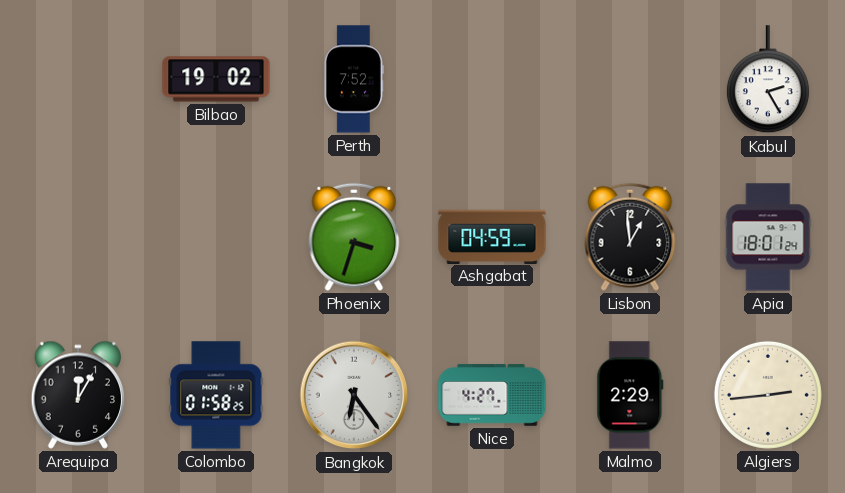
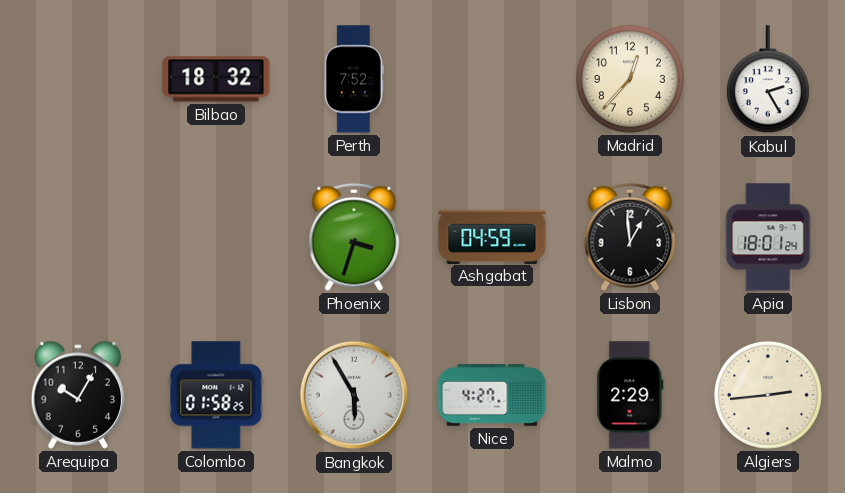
Bilbao: 19:02 -> 18:32
Madrid: none -> 12:37
Arequipa: 12:05 -> 10:05
Bangkok: 6:24 -> 5:55
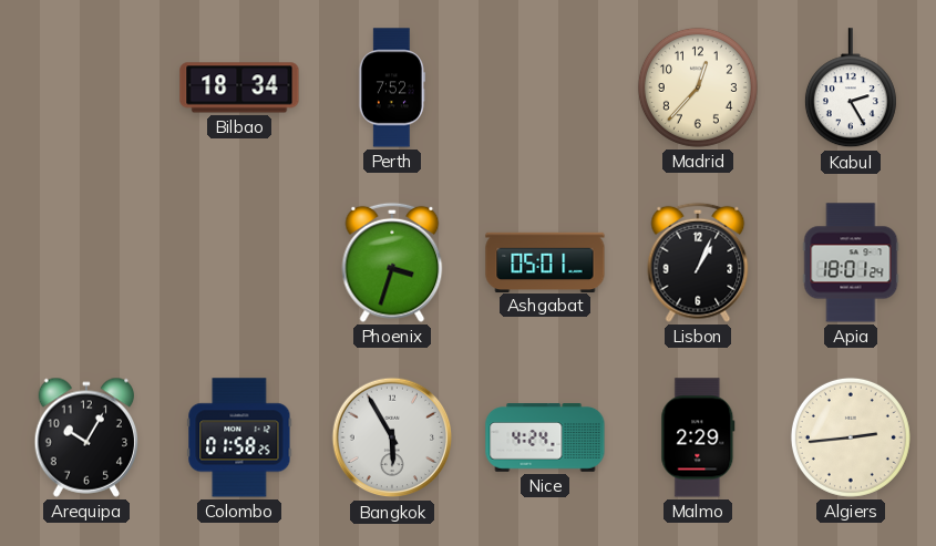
Bilbao: 18:32 -> 18:34
Ashgabat: 04:59 -> 05:01
Lisbon: 12:59 -> 1:04
Nice: 4:27 -> 4:24
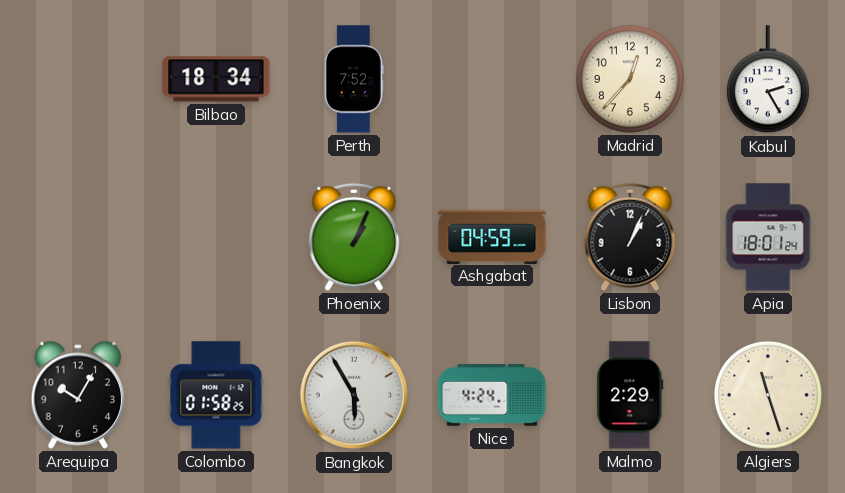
Phoenix: 3:33 -> 1:04
Ashgabat: 05:01 -> 04:59
Algiers: 2:44 -> 11:27
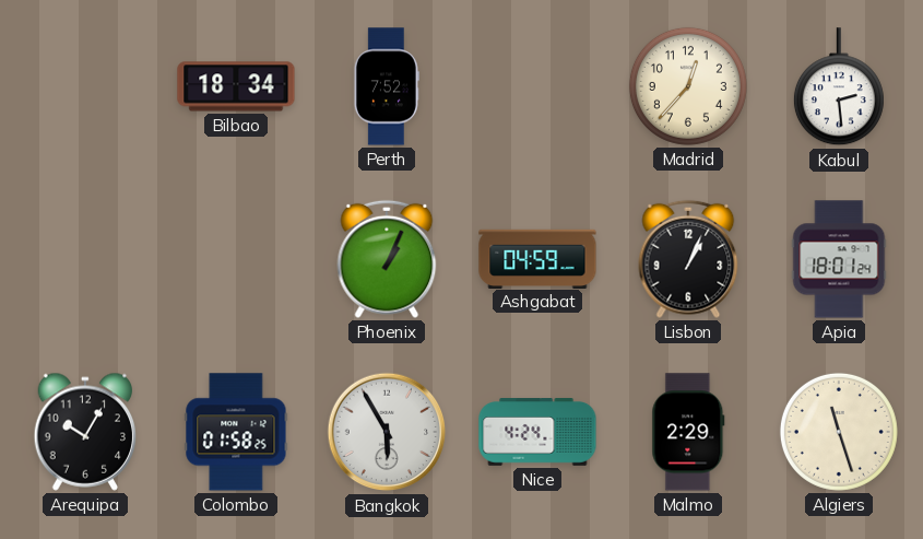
Kabul: 2:25 -> 2:29
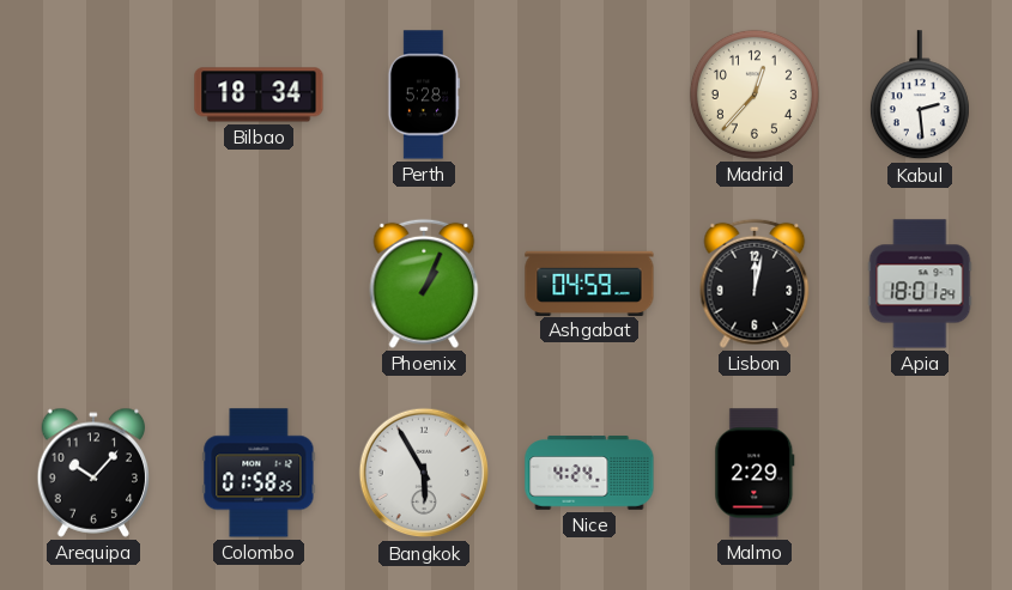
Perth: 7:52 -> 5:28
Lisbon: 1:04 -> 12:02
Arequipa: 10:05 -> 10:07
Algiers: 11:27 -> none
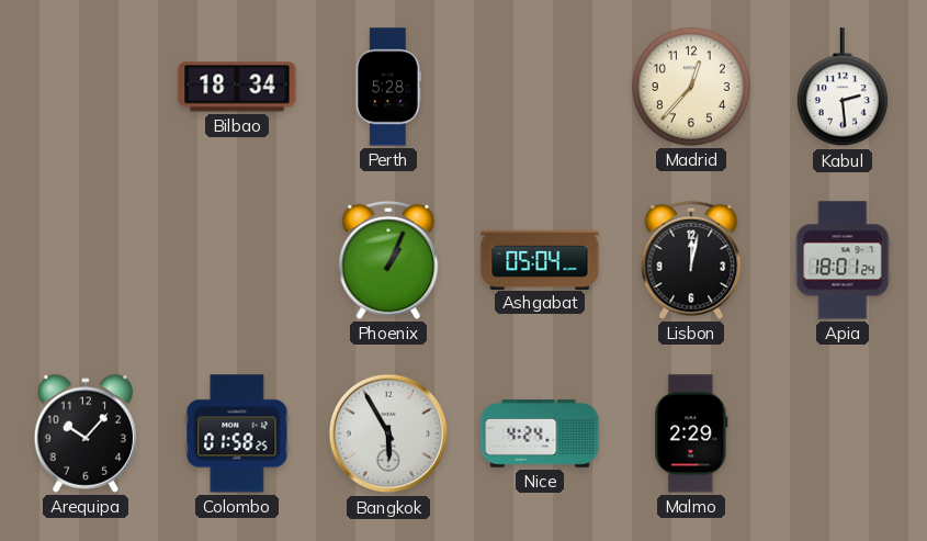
Ashgabat: 04:59 -> 05:04
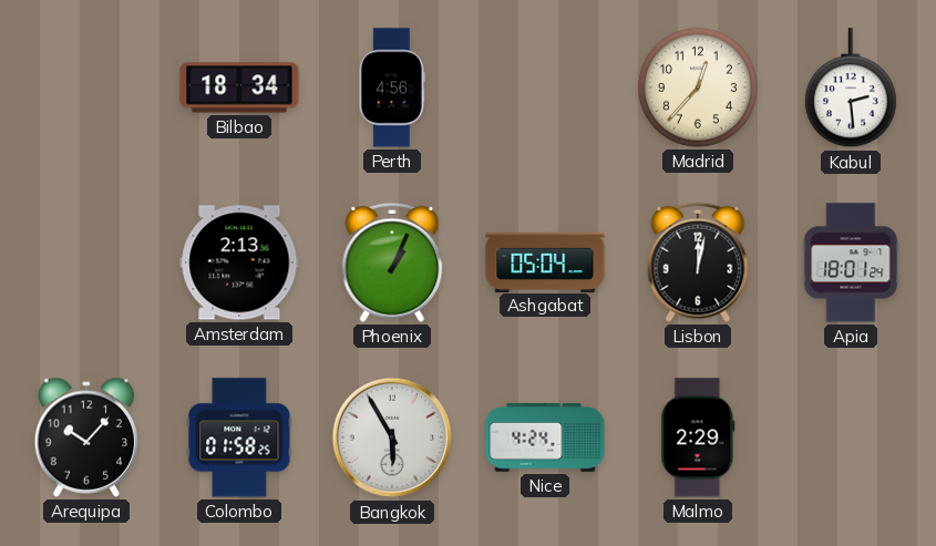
Perth: 5:28 -> 4:56
Amsterdam: none -> 2:13
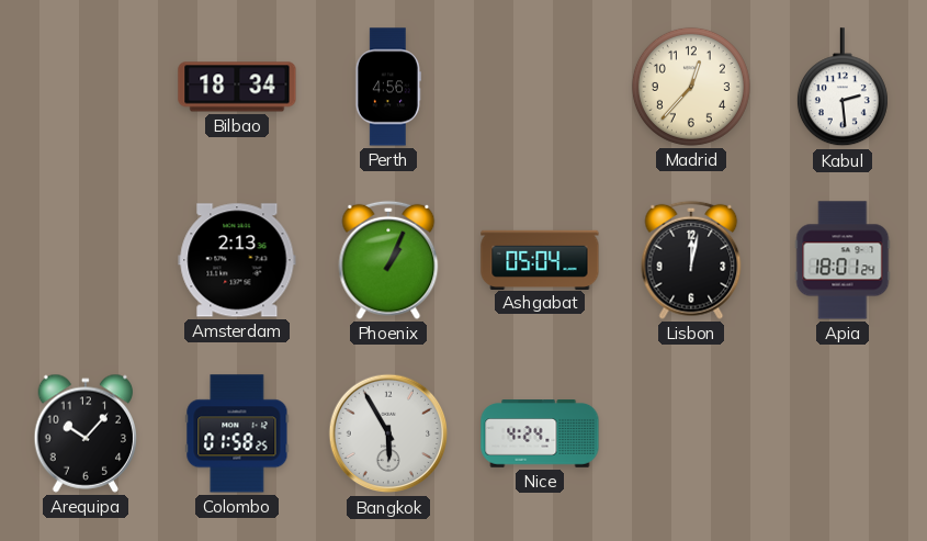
Malmo: 2:29 -> none
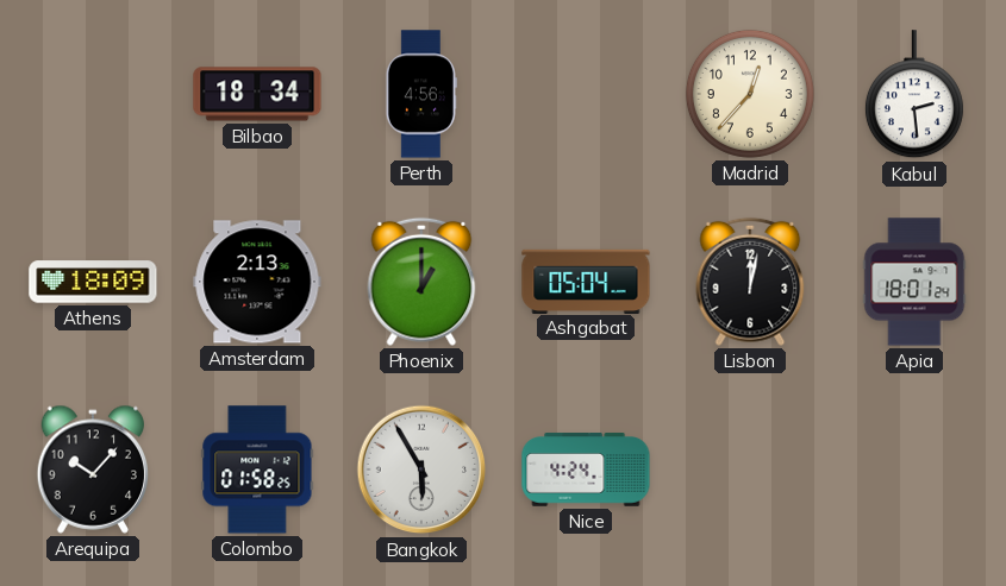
Athens: none -> 18:09
Phoenix: 1:04 -> 1:00
